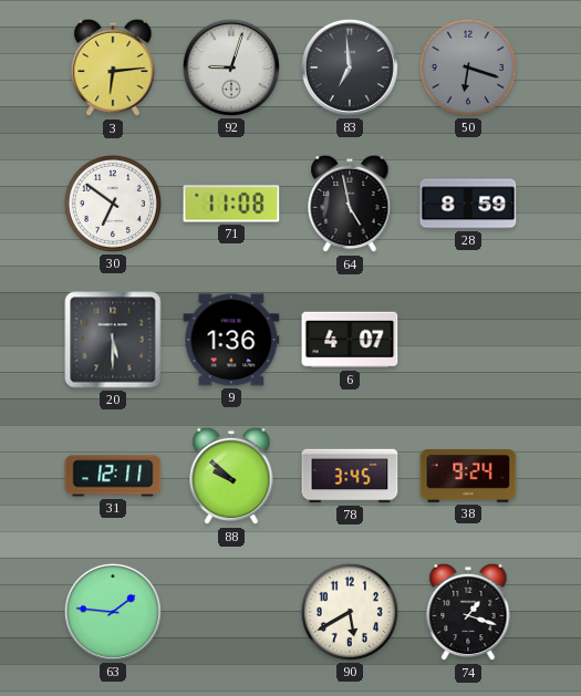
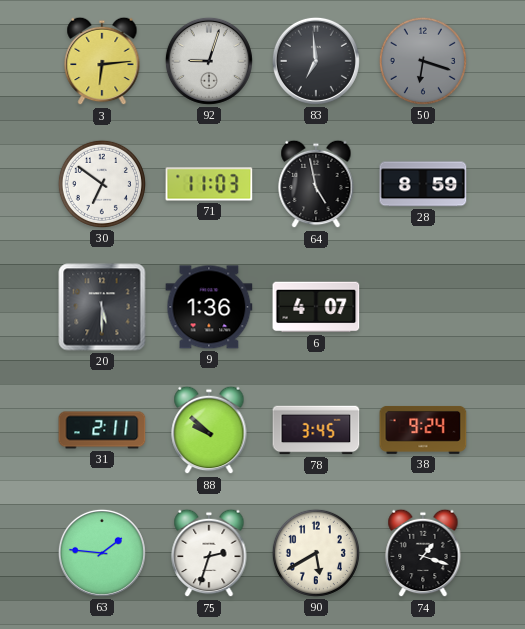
71: 11:08 -> 11:03
31: 12:11 -> 2:11
75: none -> 2:33
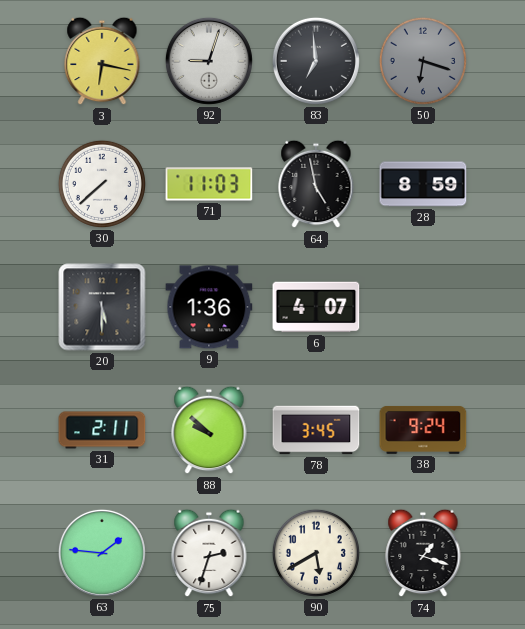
3: 6:14 -> 6:17
30: 6:51 -> 7:38
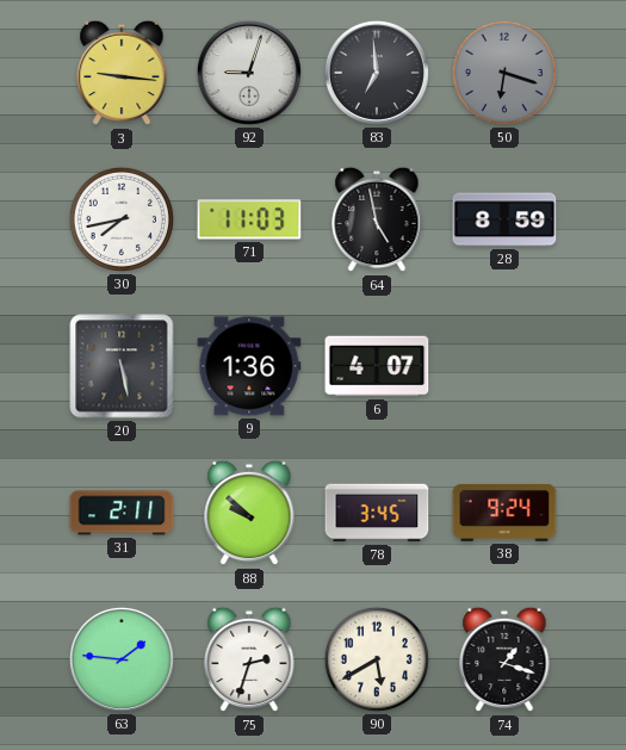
3: 6:17 -> 9:16
30: 7:38 -> 7:43
20: 5:30 -> 5:28
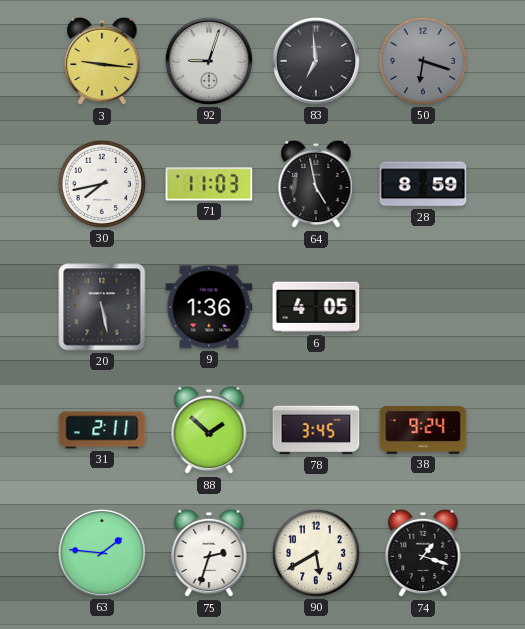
6: 4:07 -> 4:05
88: 9:52 -> 1:52
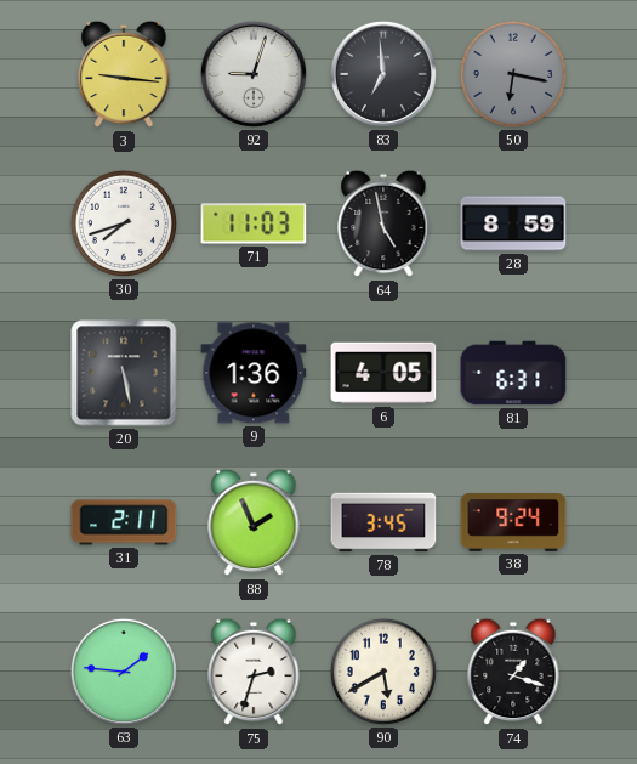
50: 6:18 -> 6:17
30: 7:43 -> 7:42
81: none -> 6:31
88: 1:52 -> 1:56
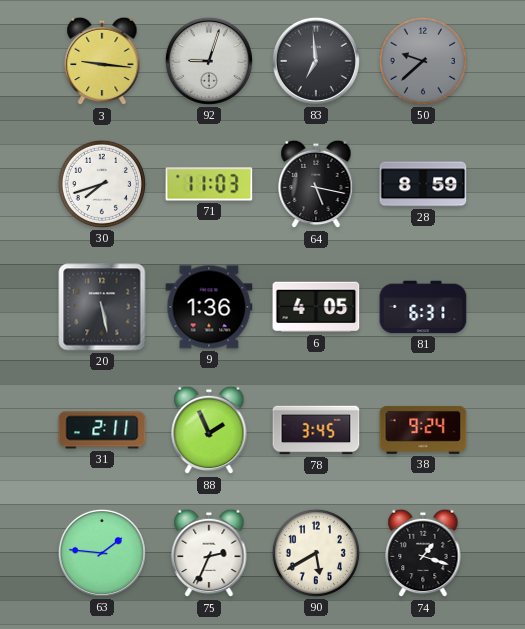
50: 6:17 -> 9:38
64: 4:58 -> 5:17
75: 2:33 -> 2:34
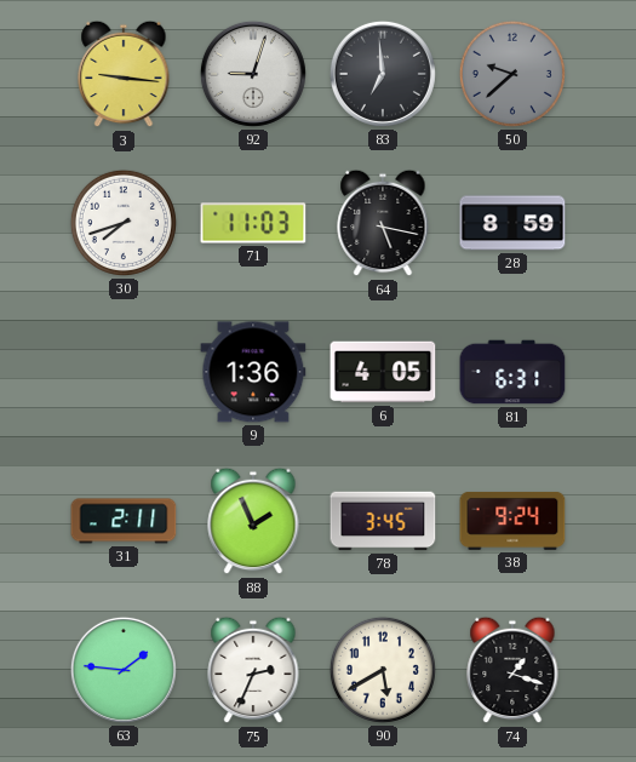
20: 5:28 -> none
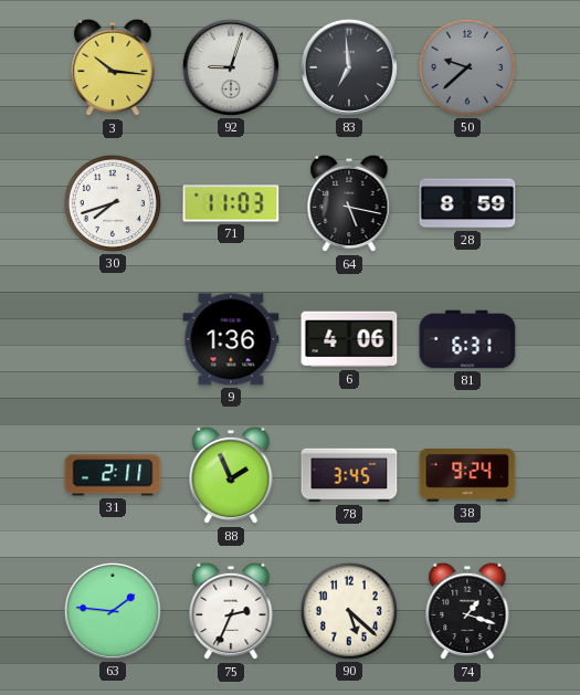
3: 9:16 -> 10:16
6: 4:05 -> 4:06
90: 5:40 -> 5:22
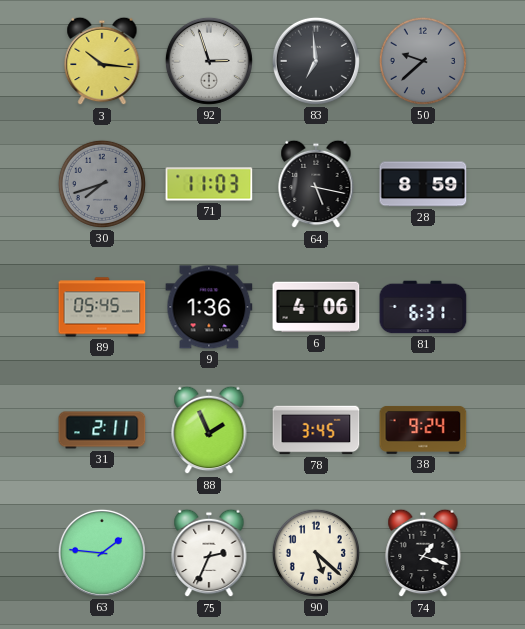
92: 9:03 -> 2:57
30 dial: white -> grey
89: none -> 05:45
